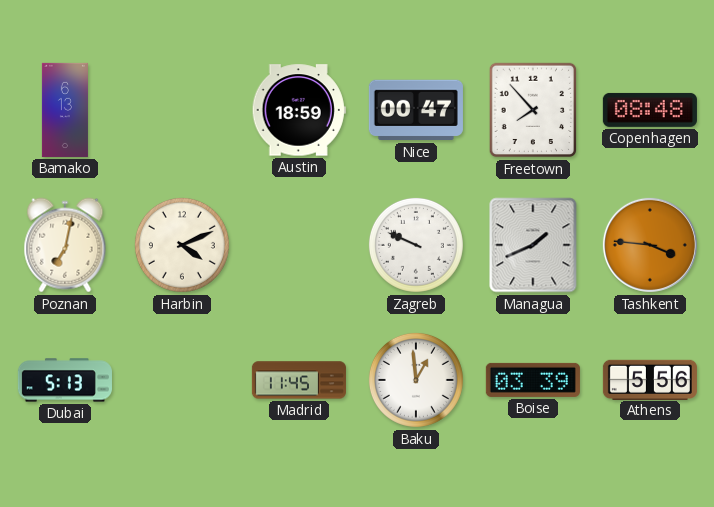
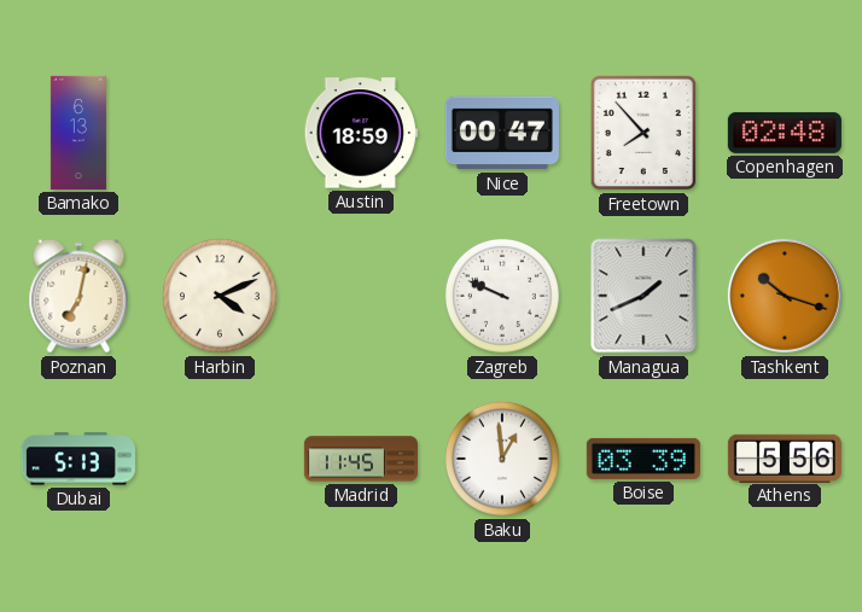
Copenhagen: 08:48 -> 02:48
Tashkent: 3:46 -> 10:18
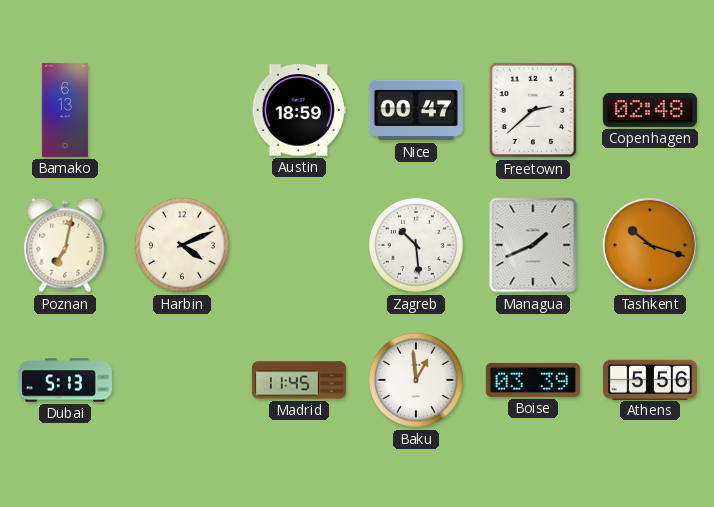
Freetown: 7:53 -> 2:38
Zagreb: 9:49 -> 10:29
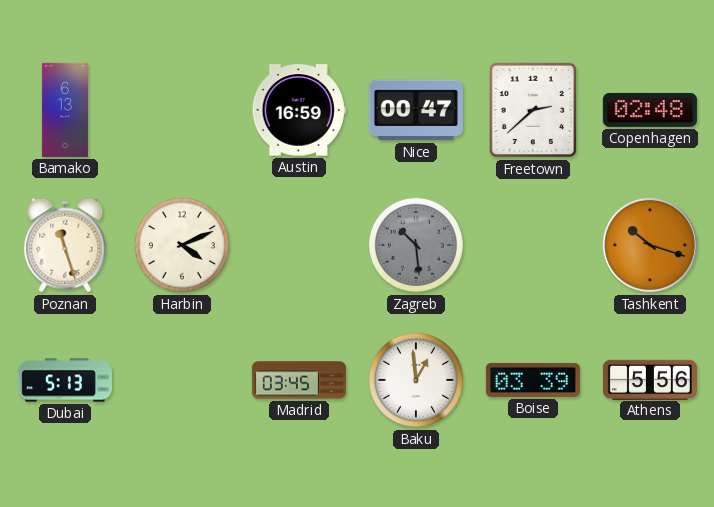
Austin: 18:59 -> 16:59
Poznan: 7:02 -> 11:27
Zagreb dial: white -> grey
Managua: 1:41 -> none
Madrid: 11:45 -> 03:45
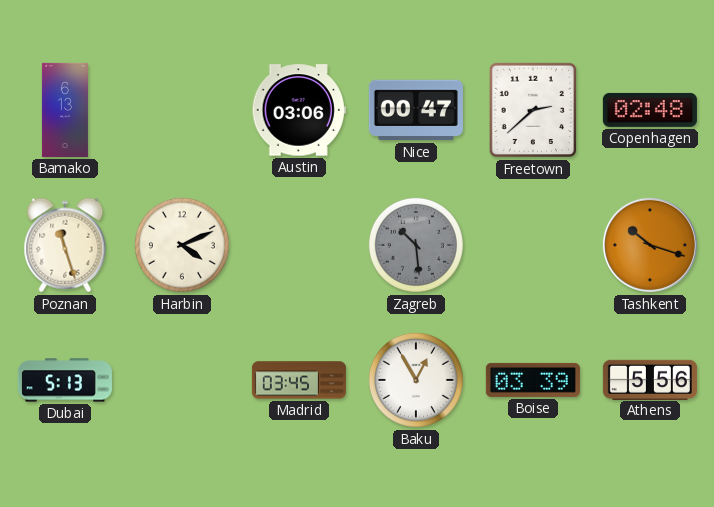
Austin: 16:59 -> 03:06
Baku: 12:59 -> 12:55
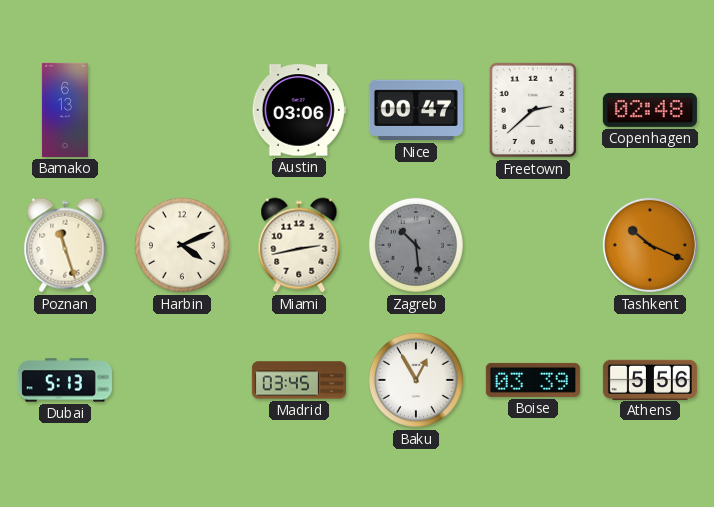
Miami: none -> 2:43
Tashkent: 10:18 -> 10:19
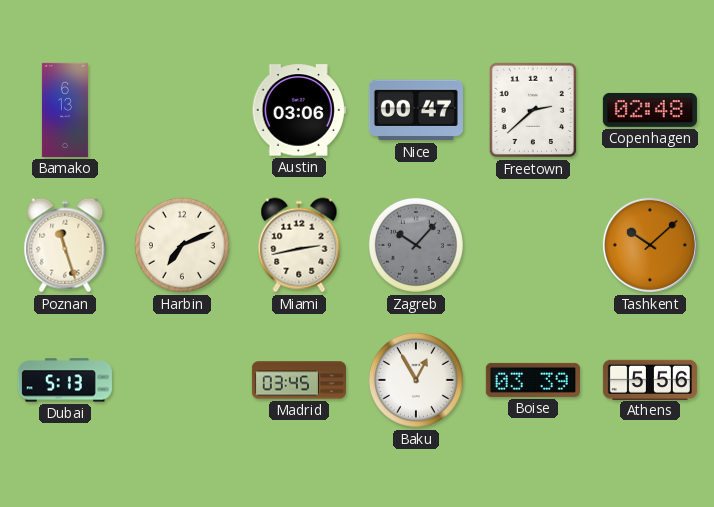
Harbin: 4:11 -> 7:11
Zagreb: 10:29 -> 10:07
Tashkent: 10:19 -> 10:08
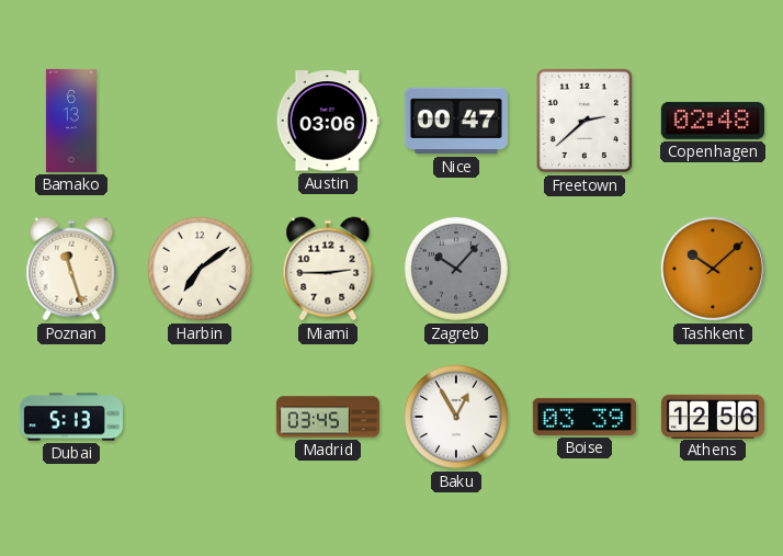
Harbin: 7:11 -> 7:09
Miami: 2:43 -> 2:45
Athens: 5:56 -> 12:56
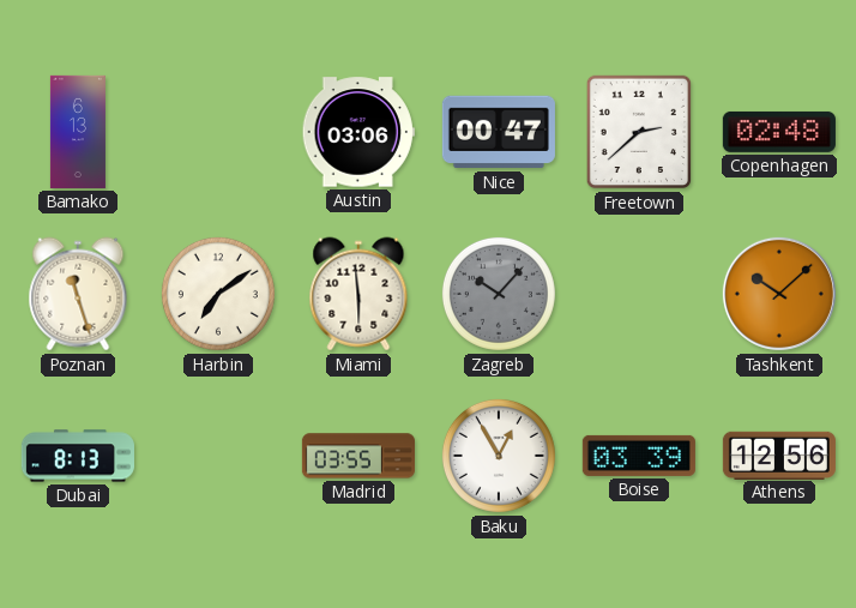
Miami: 2:45 -> 5:59
Dubai: 5:13 -> 8:13
Madrid: 03:45 -> 03:55
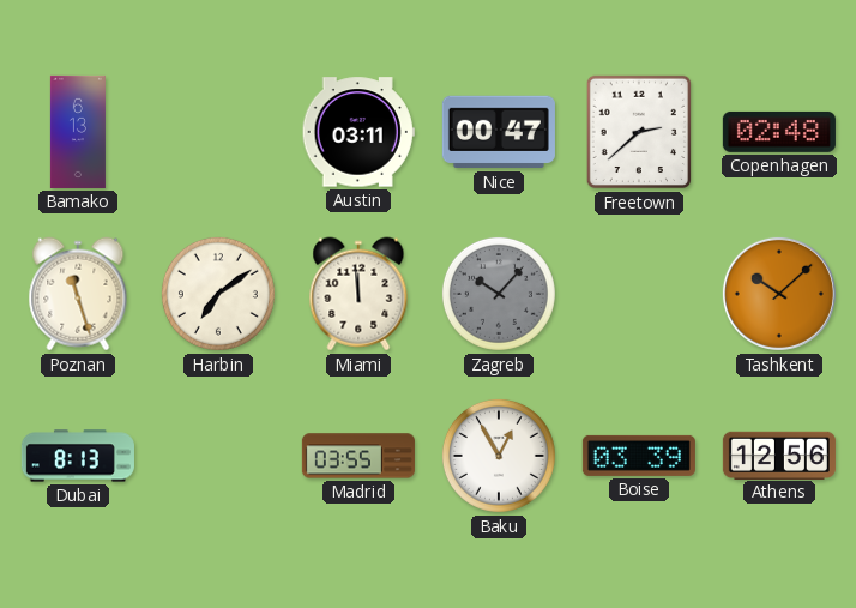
Austin: 03:06 -> 03:11
Miami: 5:59 -> 11:59
